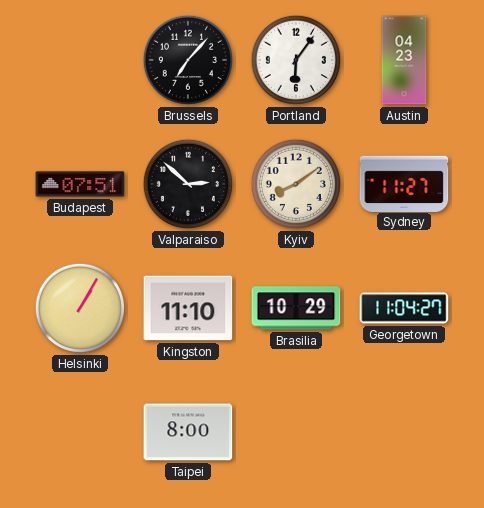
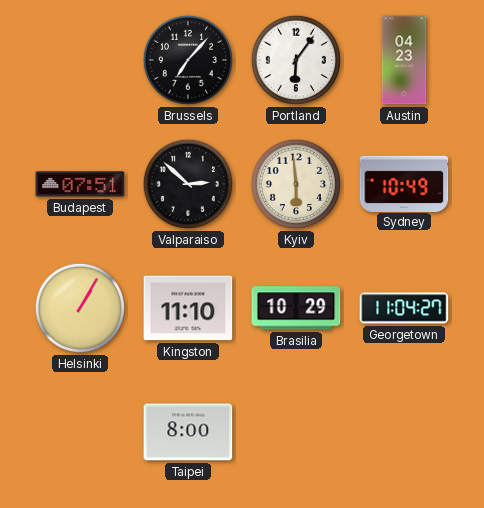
Kyiv: 8:09 -> 5:59
Sydney: 11:27 -> 10:49
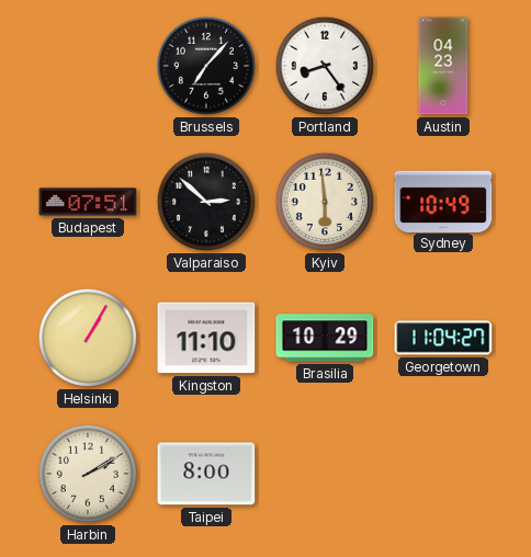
Portland: 6:06 -> 8:24
Harbin: none -> 2:10
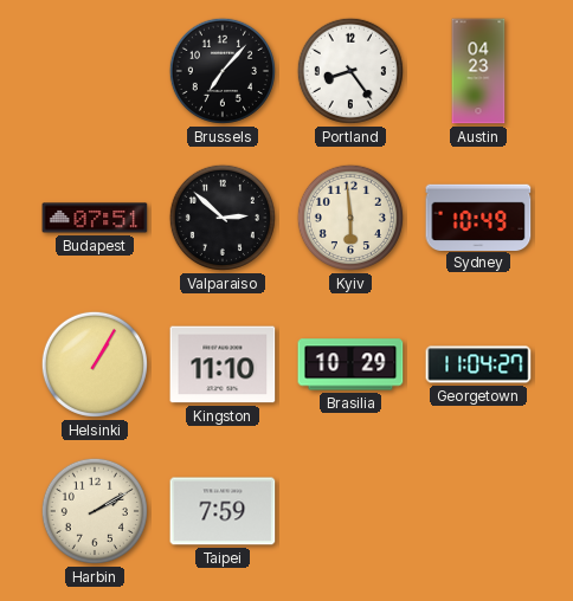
Taipei: 8:00 -> 7:59
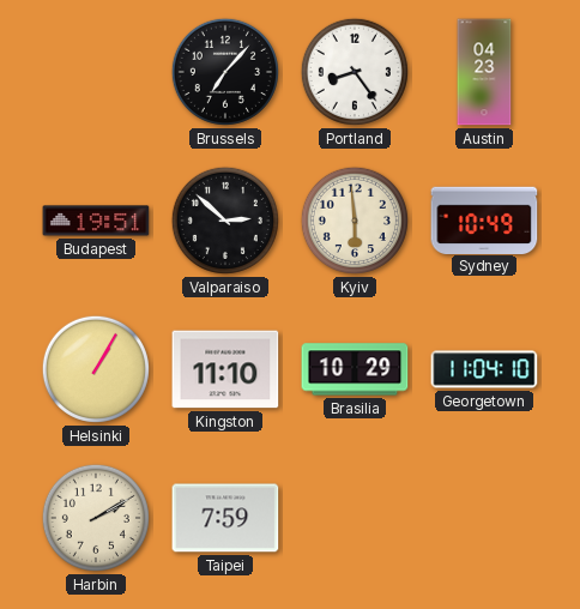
Budapest: 07:51 -> 19:51
Georgetown: 11:04:27 -> 11:04:10
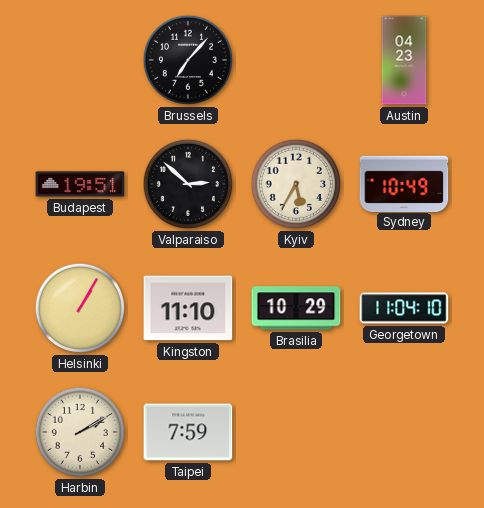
Portland: 8:24 -> none
Kyiv: 5:59 -> 5:35
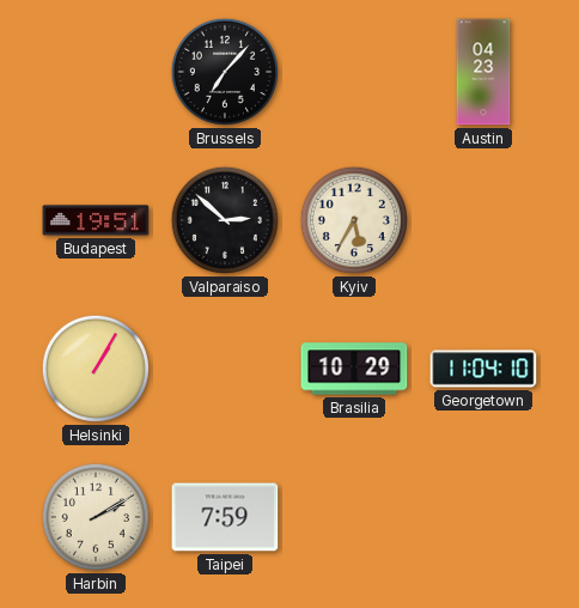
Sydney: 10:49 -> none
Kingston: 11:10 -> none
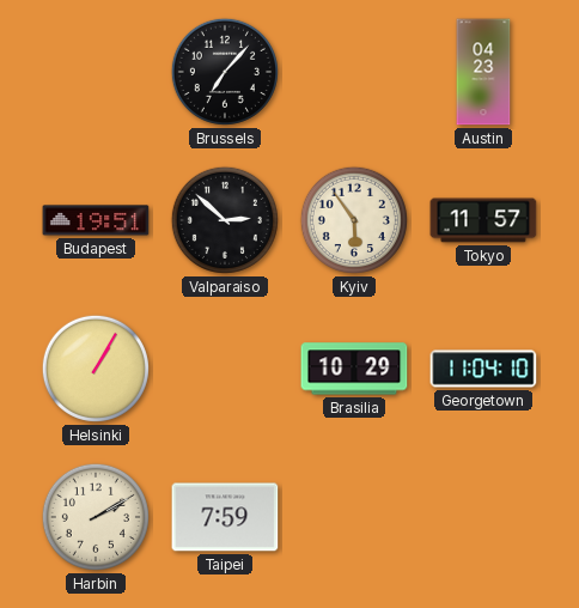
Kyiv: 5:35 -> 5:54
Tokyo: none -> 11:57
